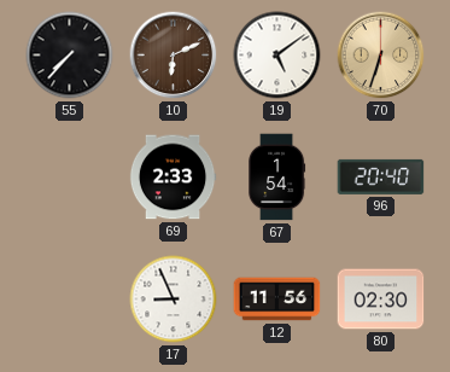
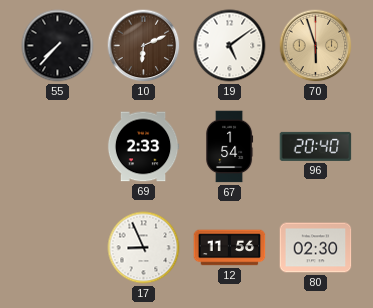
70: 6:33 -> 5:57
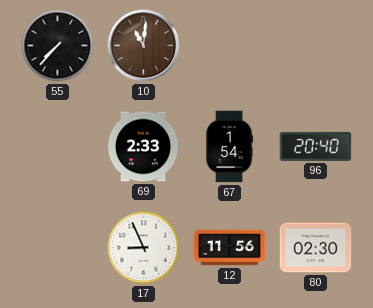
10: 6:11 -> 11:01
19: 5:09 -> none
70: 5:57 -> none
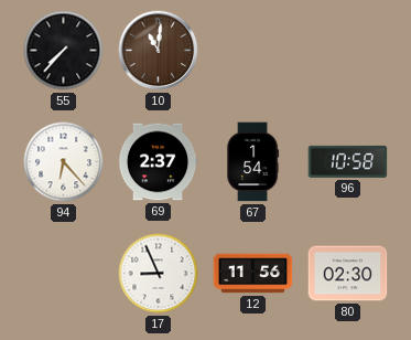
94: none -> 6:23
69: 2:33 -> 2:37
96: 20:40 -> 10:58
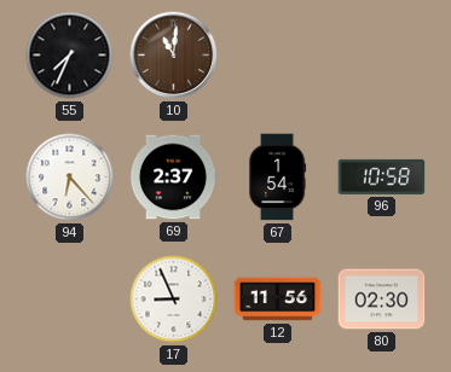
55: 7:37 -> 7:34
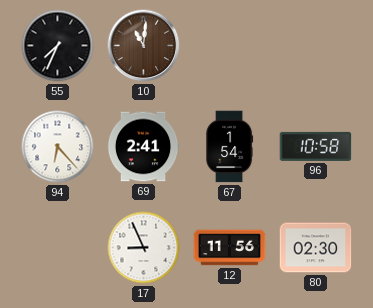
69: 2:37 -> 2:41
